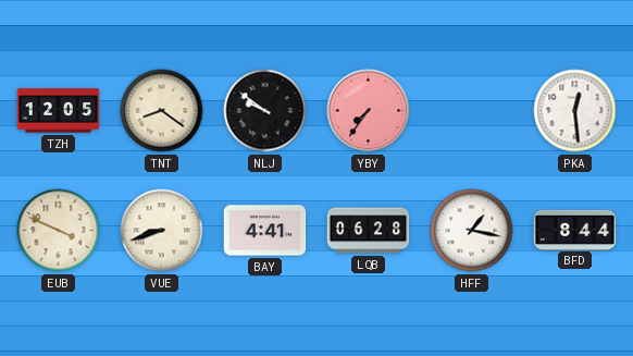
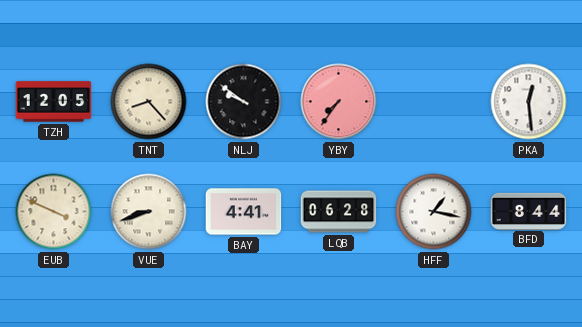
TNT: 8:21 -> 8:23
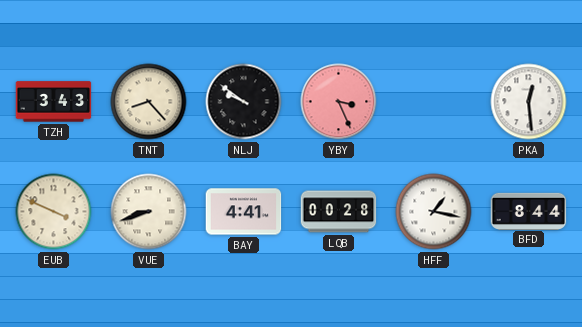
TZH: 12:05 -> 3:43
YBY: 7:36 -> 3:26
LQB: 06:28 -> 00:28
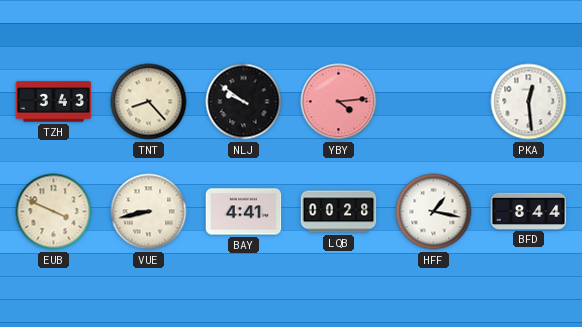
YBY: 3:26 -> 4:14
VUE: 8:42 -> 8:43
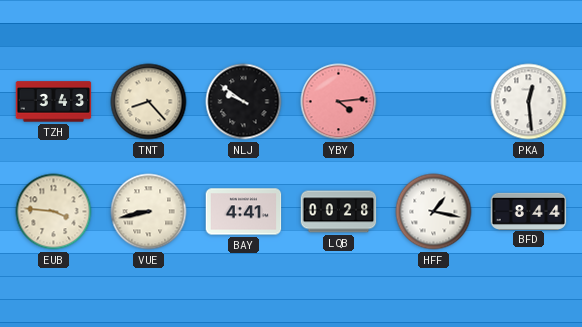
EUB: 3:49 -> 3:46
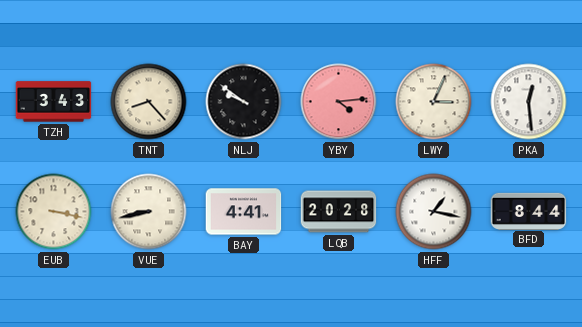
LWY: none -> 3:04
EUB: 3:46 -> 3:17
LQB: 00:28 -> 20:28
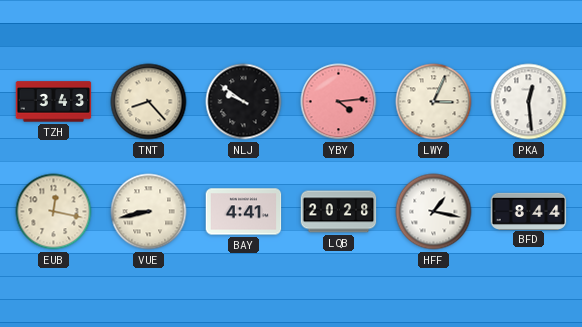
EUB: 3:17 -> 12:17
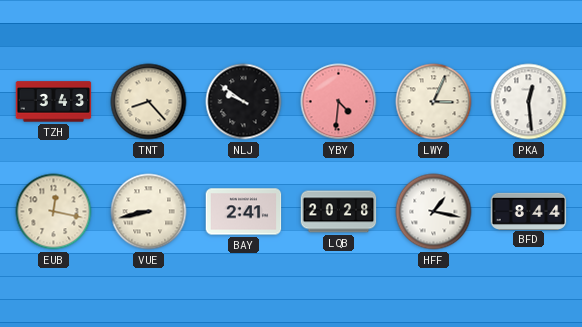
YBY: 4:14 -> 4:31
BAY: 4:41 -> 2:41
